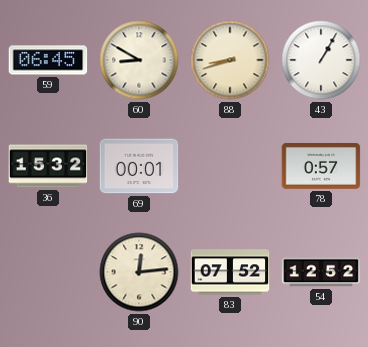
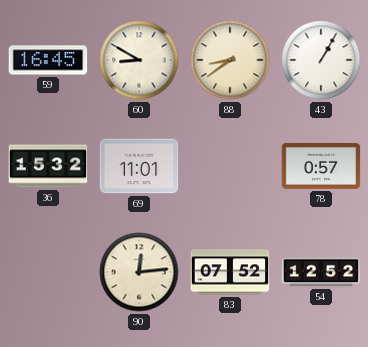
59: 06:45 -> 16:45
88: 8:42 -> 8:39
69: 00:01 -> 11:01
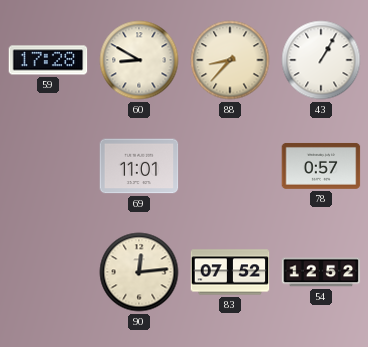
59: 16:45 -> 17:28
88: 8:39 -> 8:37
36: 15:32 -> none
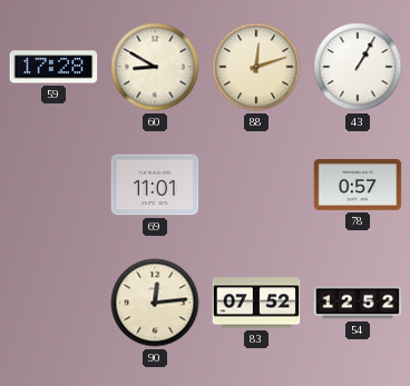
88: 8:37 -> 12:12
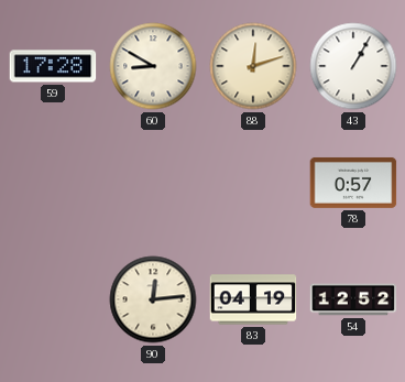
69: 11:01 -> none
83: 07:52 -> 04:19
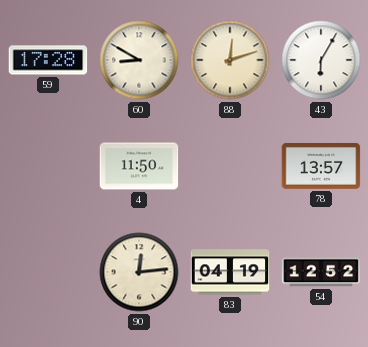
43: 1:05 -> 6:05
4: none -> 11:50
78: 0:57 -> 13:57
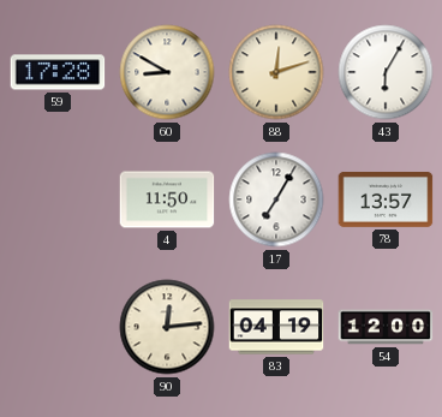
17: none -> 7:05
54: 12:52 -> 12:00
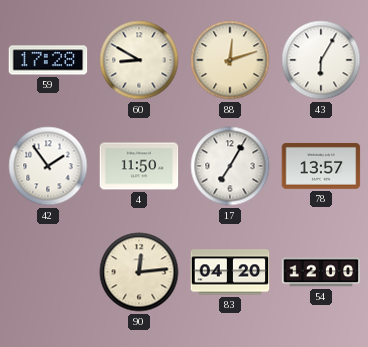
42: none -> 1:54
83: 04:19 -> 04:20
